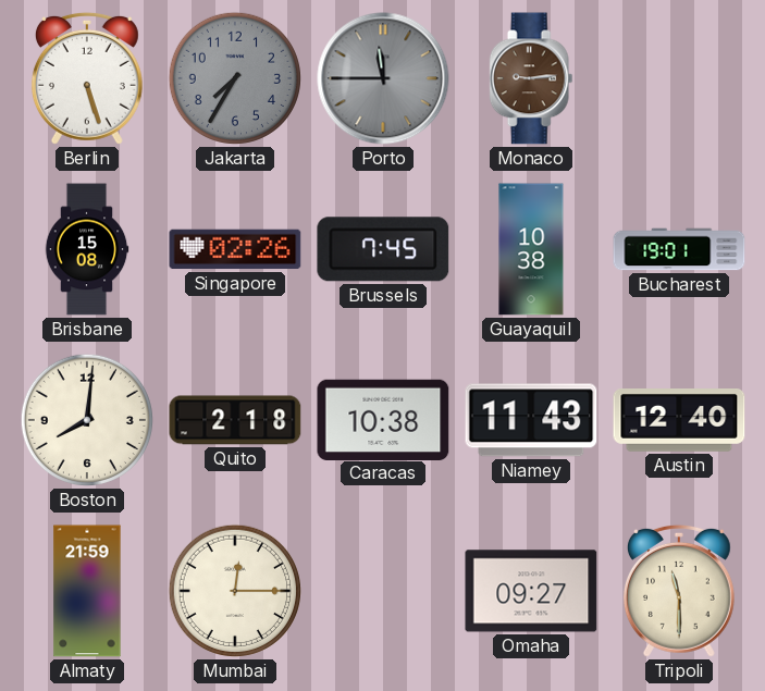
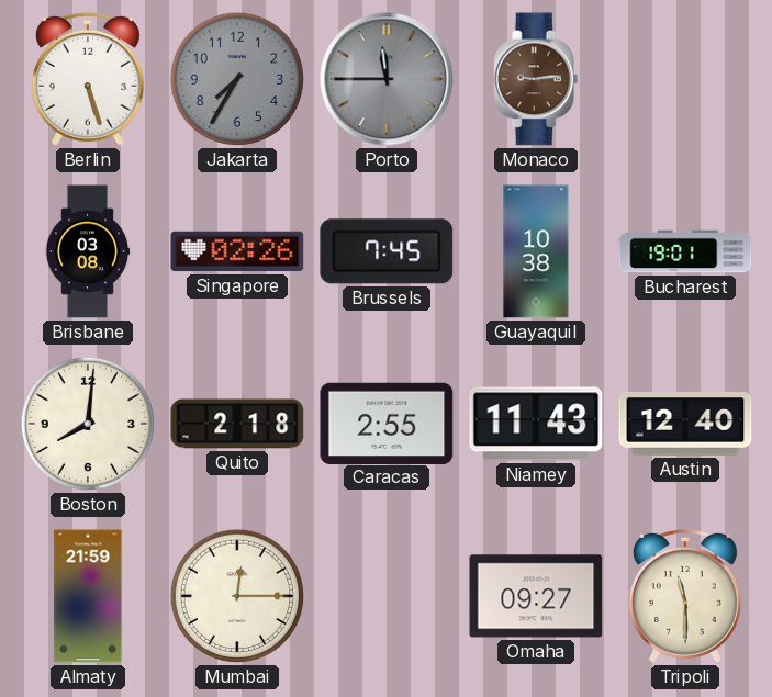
Brisbane: 15:08 -> 03:08
Caracas: 10:38 -> 2:55
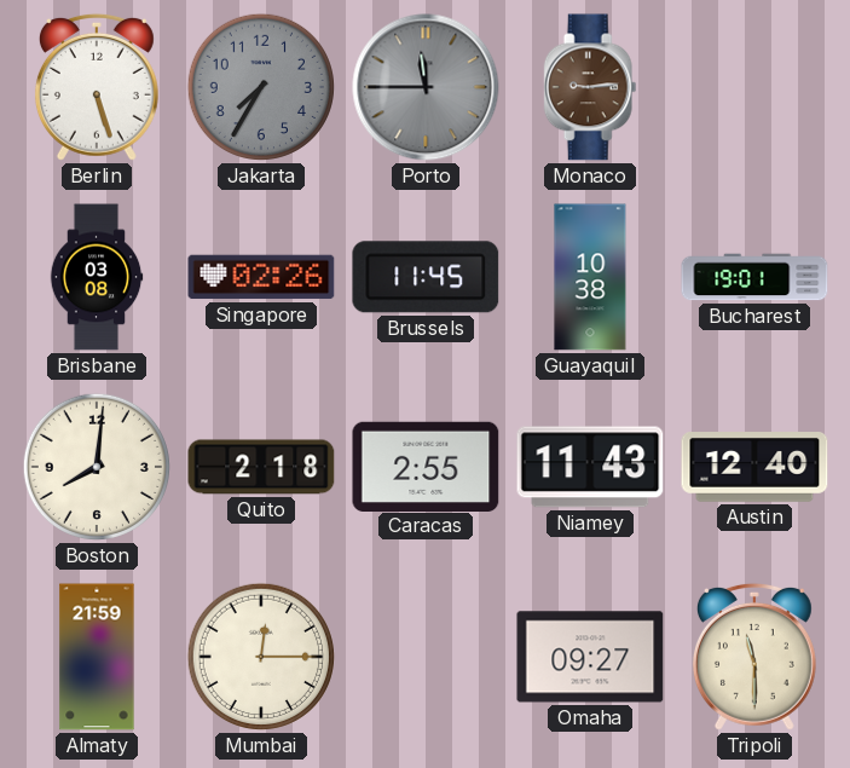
Brussels: 7:45 -> 11:45
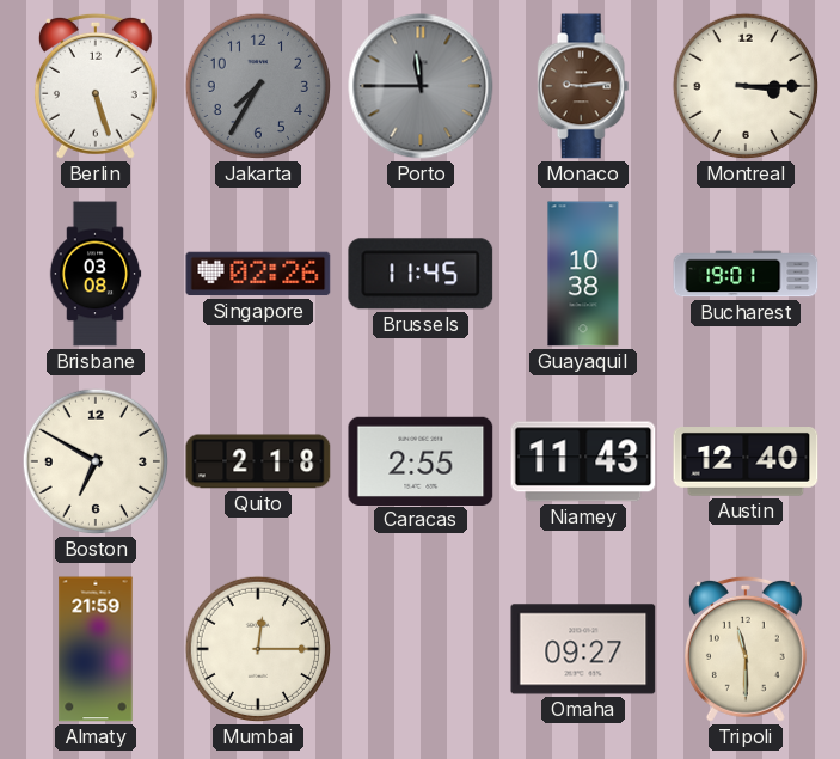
Montreal: none -> 3:15
Boston: 8:01 -> 6:50
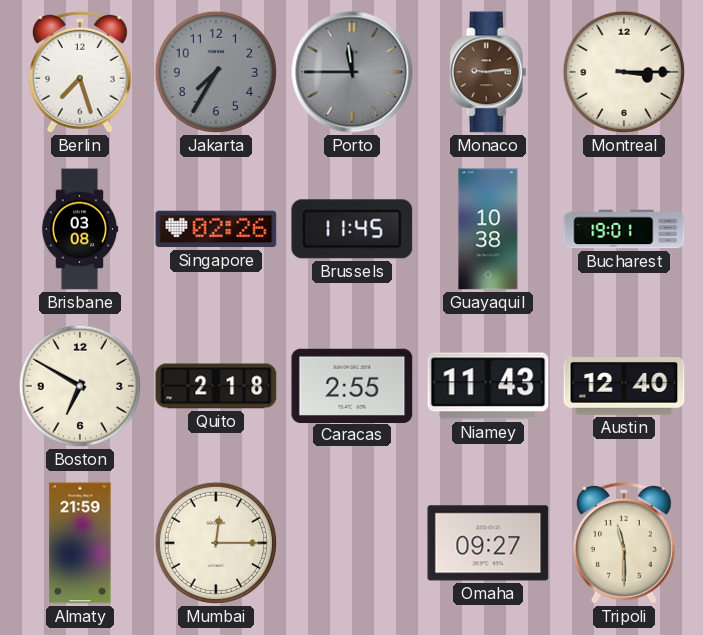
Berlin: 5:27 -> 7:27
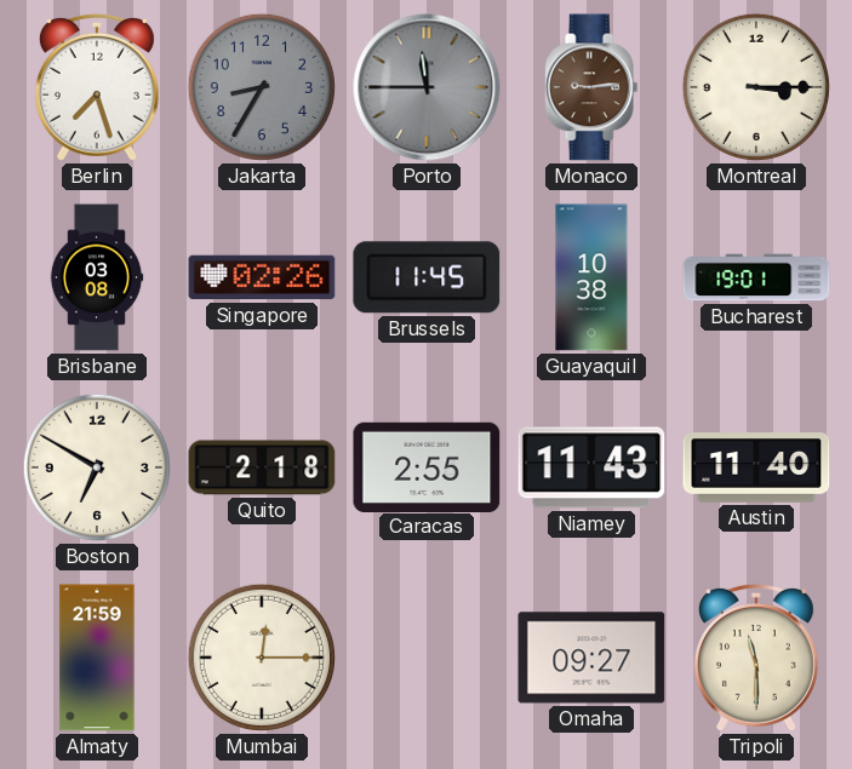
Jakarta: 7:35 -> 8:35
Austin: 12:40 -> 11:40
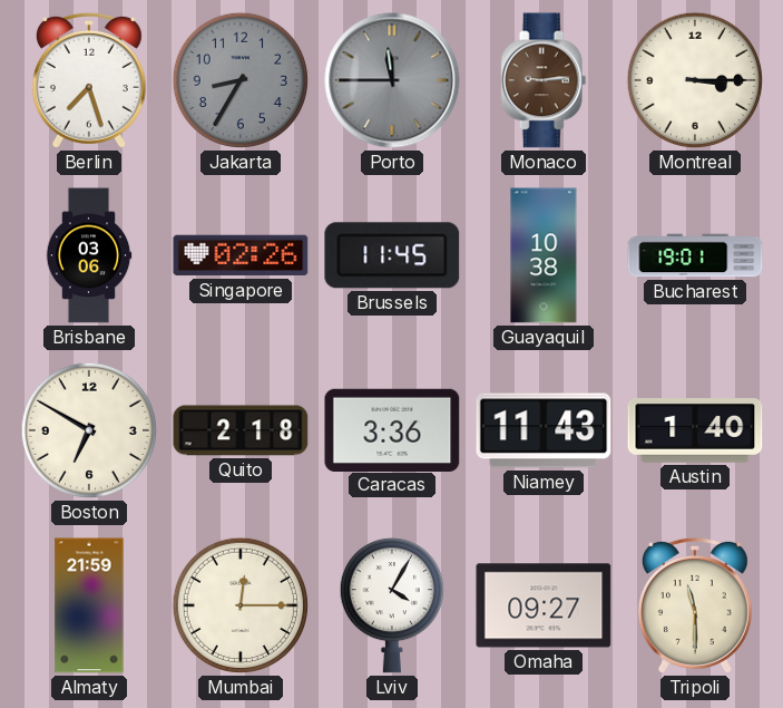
Brisbane: 03:08 -> 03:06
Caracas: 2:55 -> 3:36
Austin: 11:40 -> 1:40
Lviv: none -> 4:05
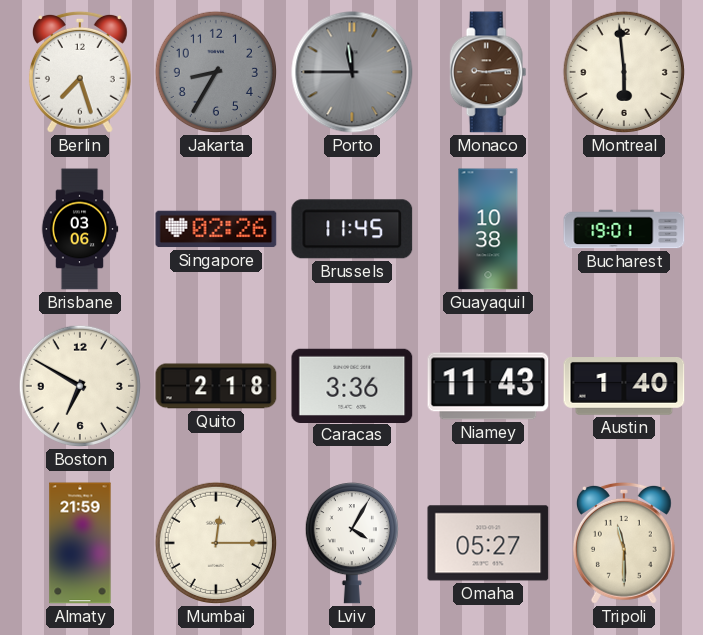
Montreal: 3:15 -> 5:59
Omaha: 09:27 -> 05:27
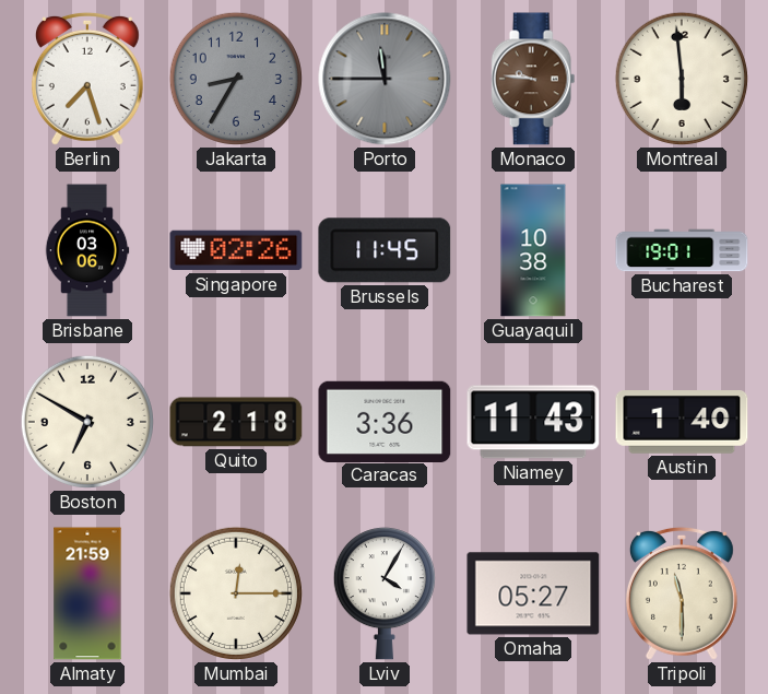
Monaco: 9:14 -> 9:46
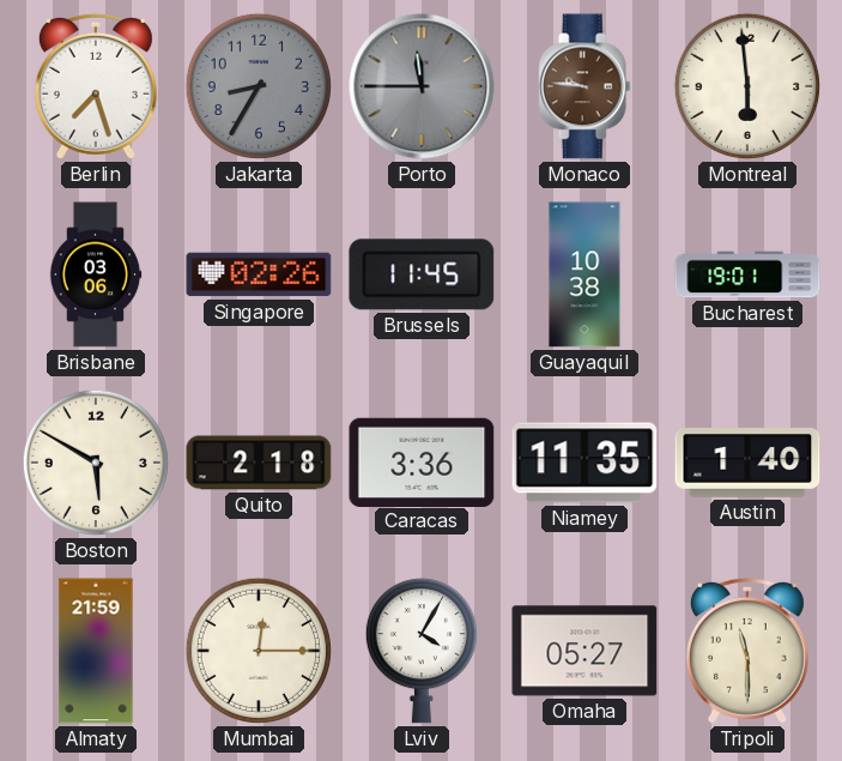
Boston: 6:50 -> 5:50
Niamey: 11:43 -> 11:35
